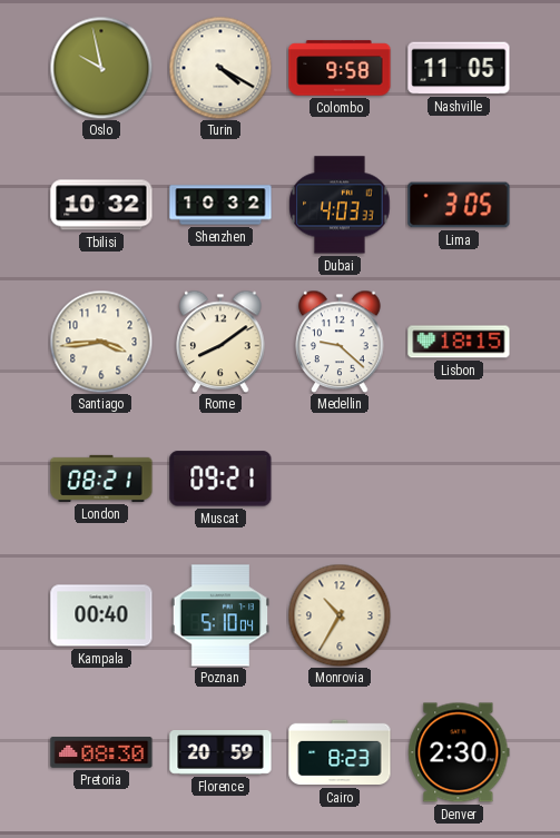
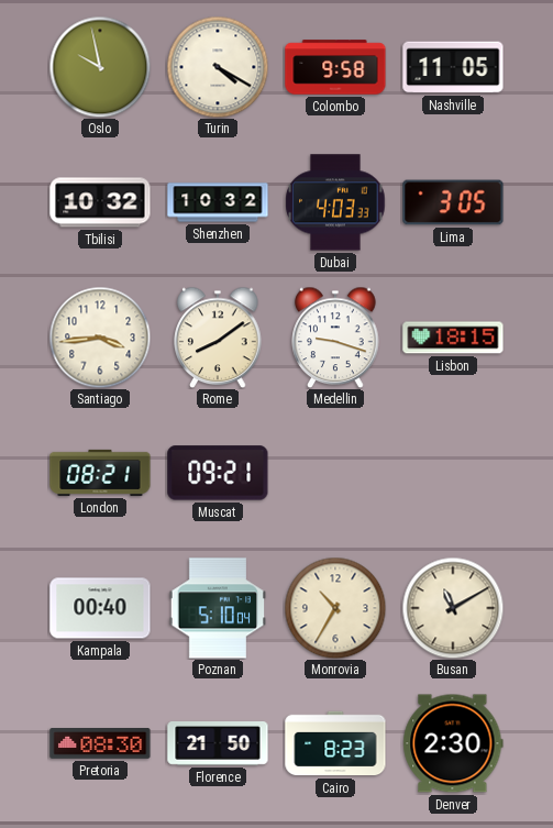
Medellin: 9:22 -> 9:18
Busan: none -> 11:10
Florence: 20:59 -> 21:50
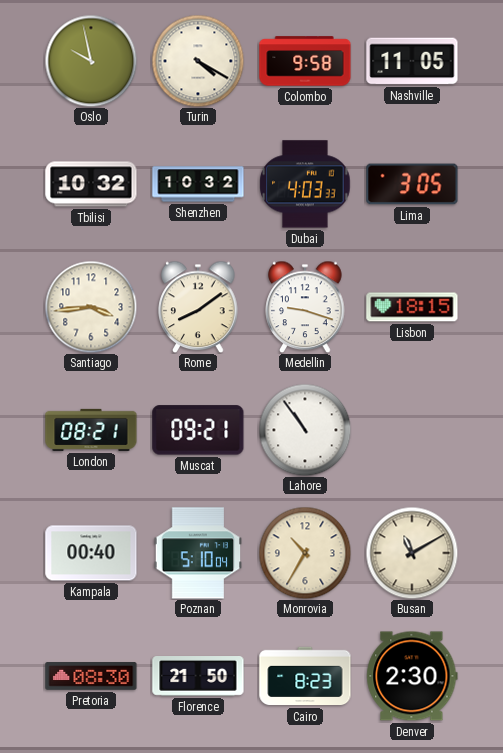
Lahore: none -> 10:54
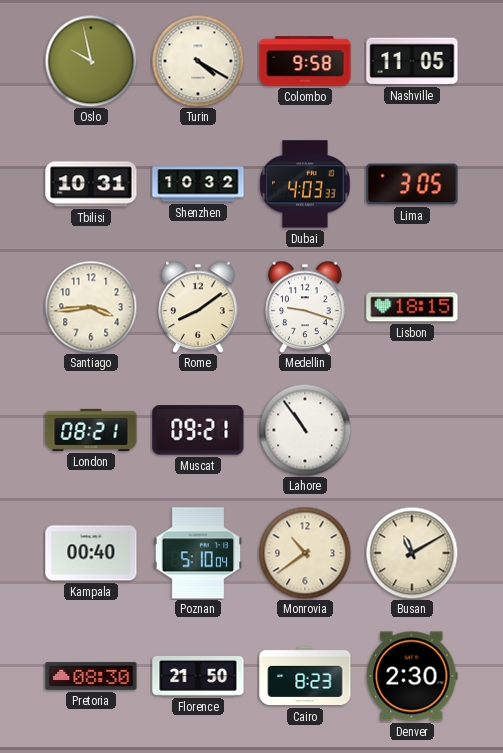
Tbilisi: 10:32 -> 10:31
Monrovia: 10:35 -> 10:39
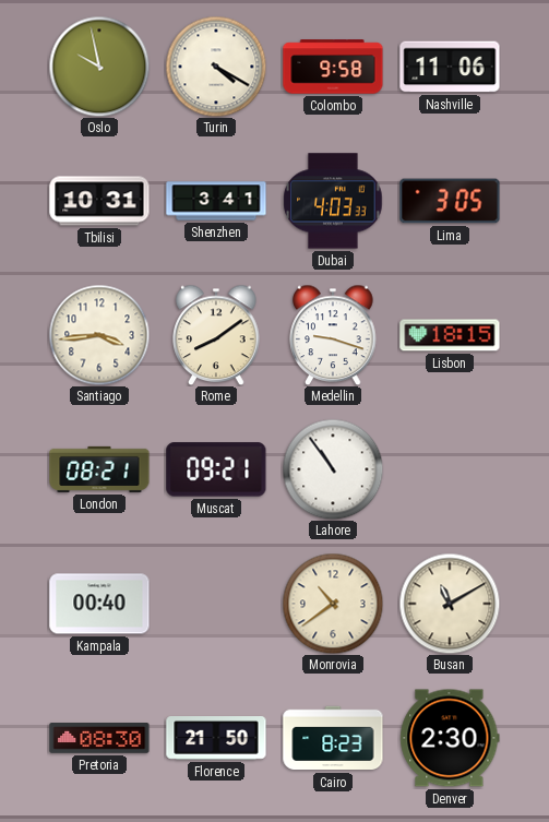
Nashville: 11:05 -> 11:06
Shenzhen: 10:32 -> 3:41
Poznan: 5:10 -> none
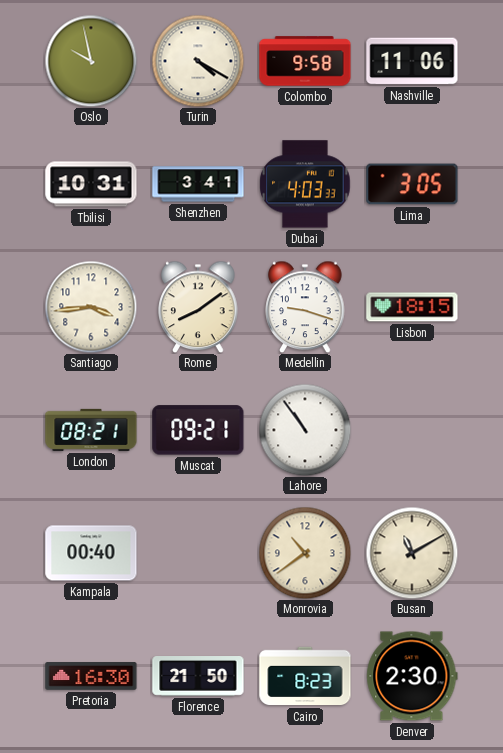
Pretoria: 08:30 -> 16:30
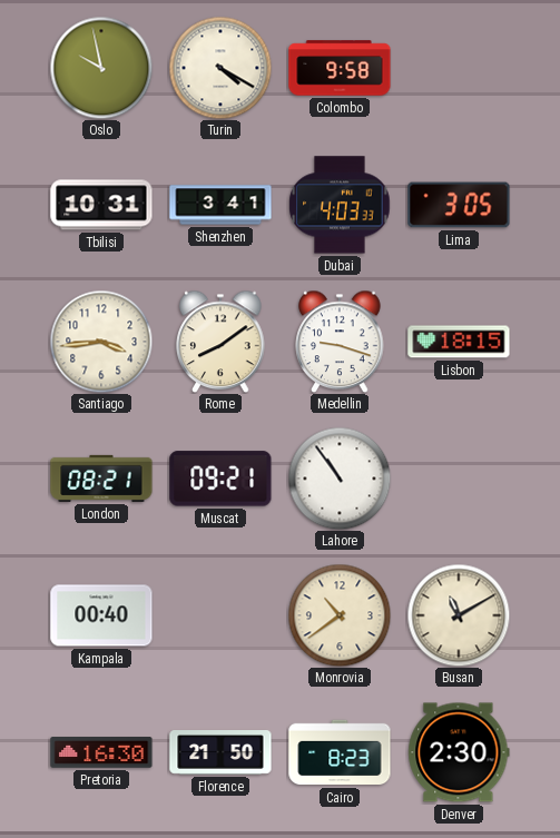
Nashville: 11:06 -> none
